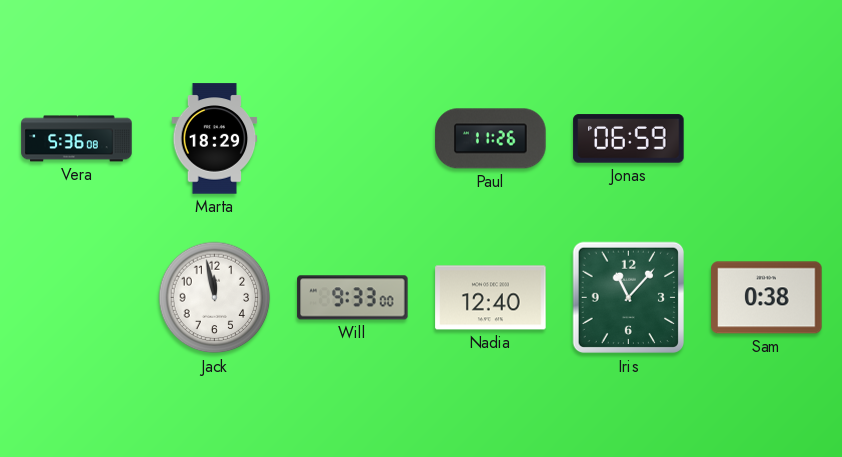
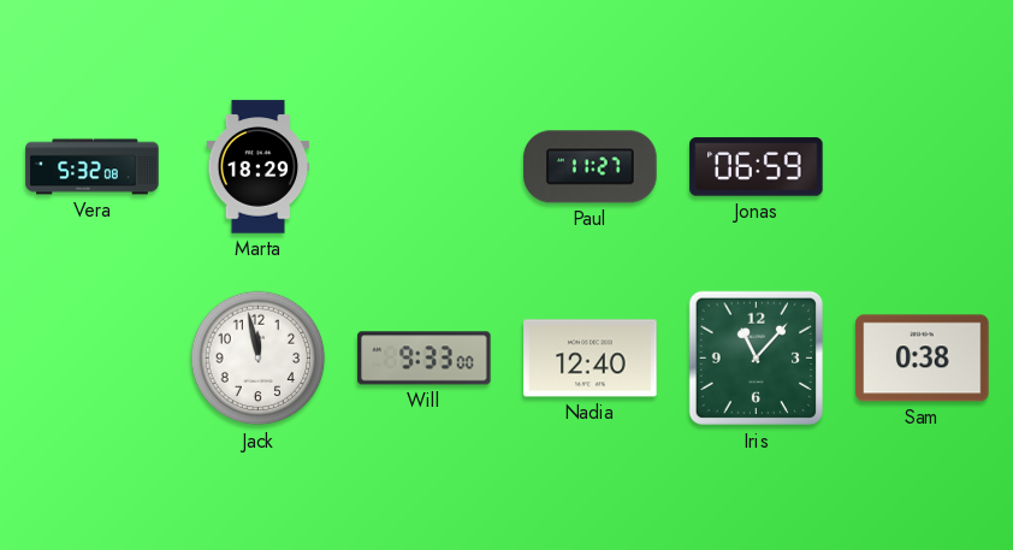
Vera: 5:36 -> 5:32
Paul: 11:26 -> 11:27
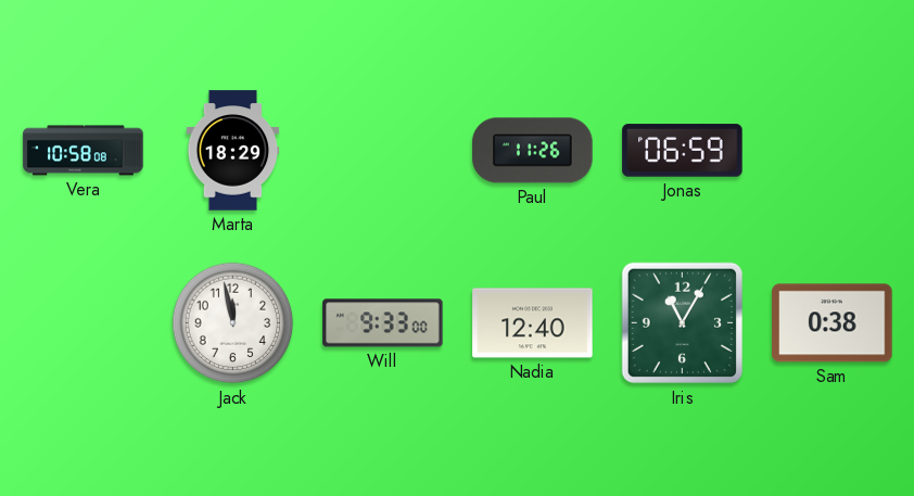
Vera: 5:32 -> 10:58
Paul: 11:27 -> 11:26
Iris: 11:07 -> 11:05
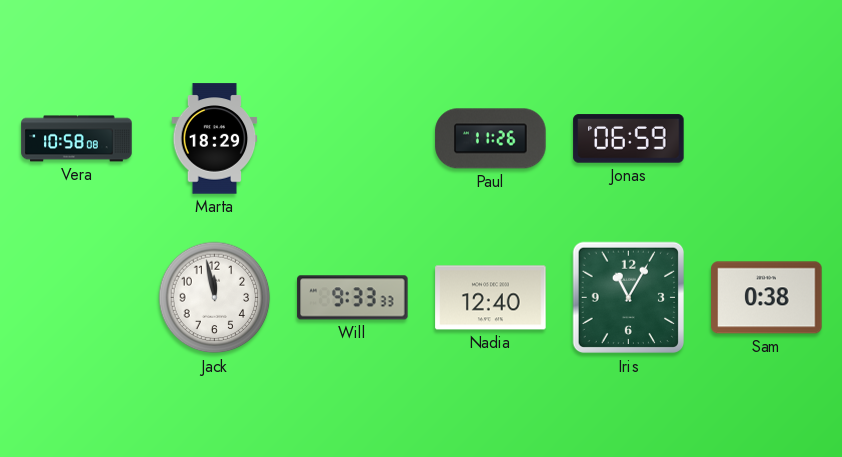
Will: 9:33:00 -> 9:33:33
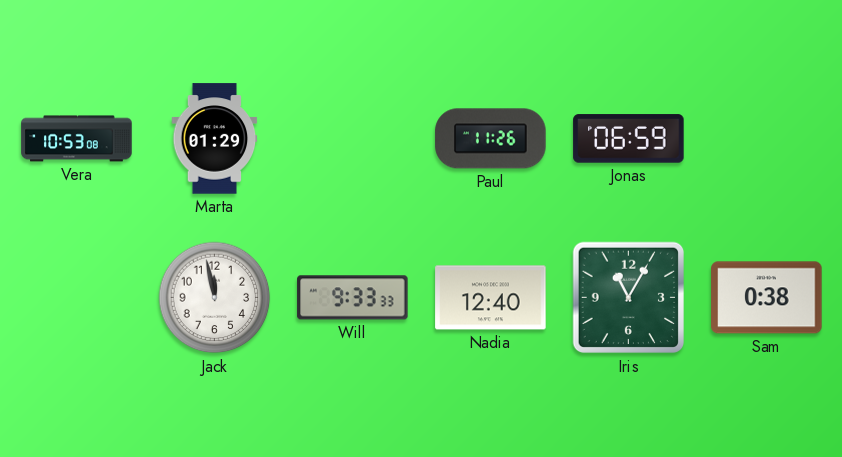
Vera: 10:58 -> 10:53
Marta: 18:29 -> 01:29
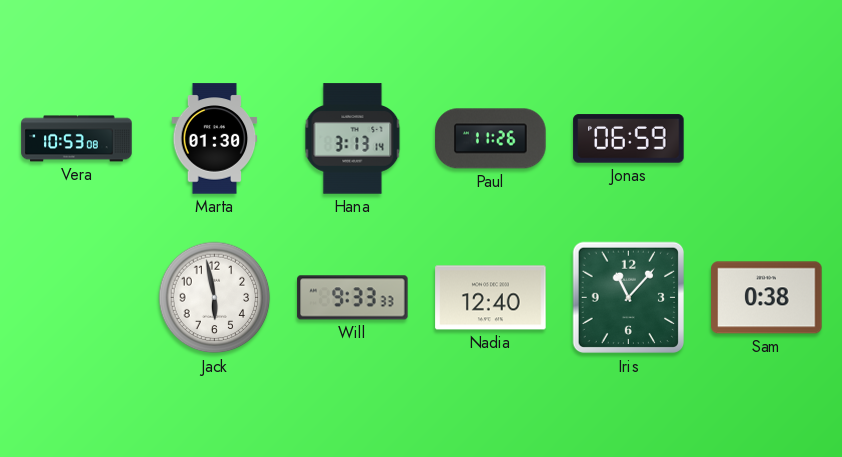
Marta: 01:29 -> 01:30
Hana: none -> 3:13
Jack: 11:58 -> 5:58
Iris: 11:05 -> 11:07
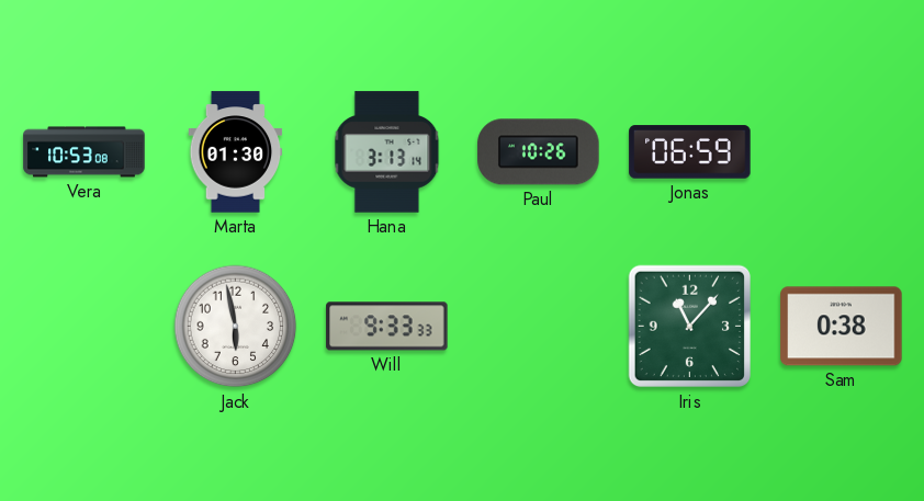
Paul: 11:26 -> 10:26
Nadia: 12:40 -> none
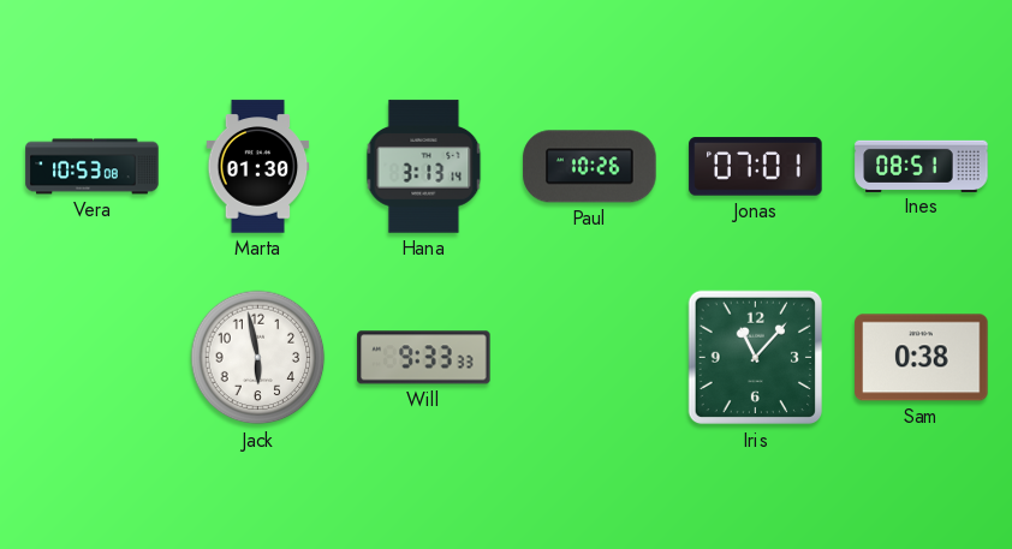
Jonas: 06:59 -> 07:01
Ines: none -> 08:51
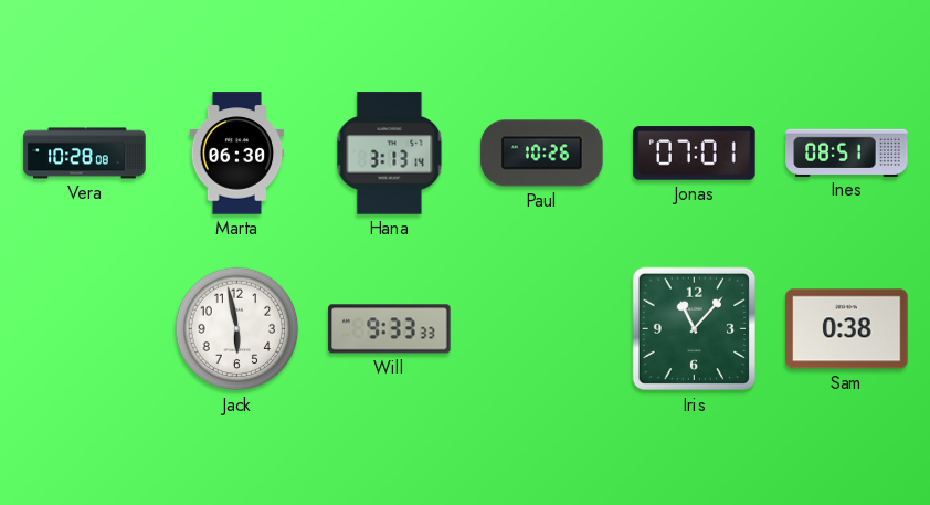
Vera: 10:53 -> 10:28
Marta: 01:30 -> 06:30
